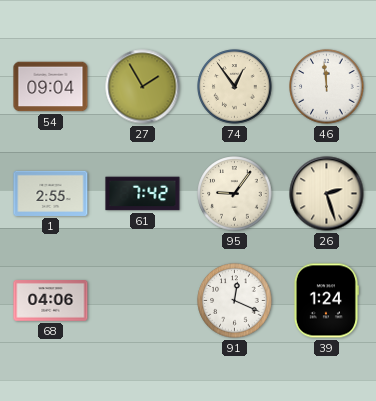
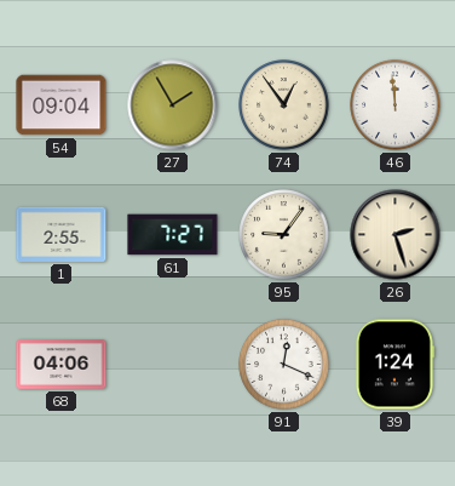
61: 7:42 -> 7:27
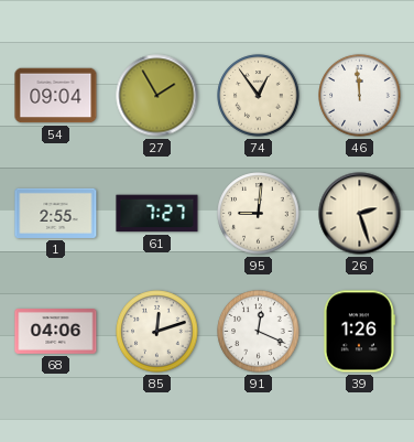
95: 9:06 -> 9:01
85: none -> 12:12
39: 1:24 -> 1:26
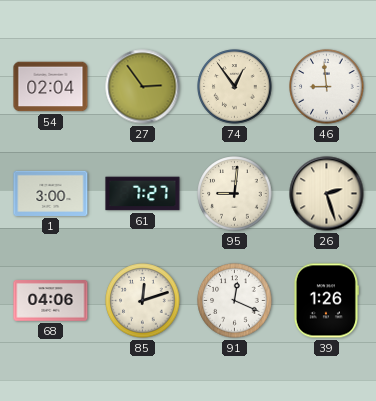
54: 09:04 -> 02:04
27: 1:55 -> 2:54
46: 11:59 -> 8:59
1: 2:55 -> 3:00
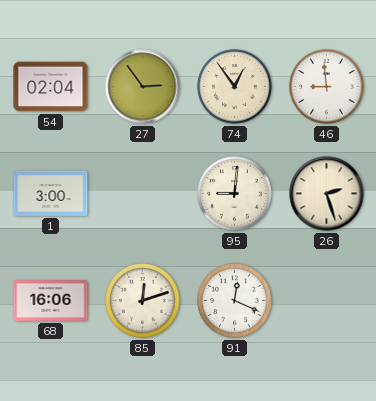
61: 7:27 -> none
68: 04:06 -> 16:06
39: 1:26 -> none
